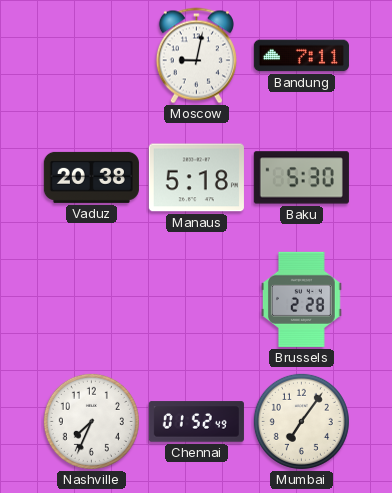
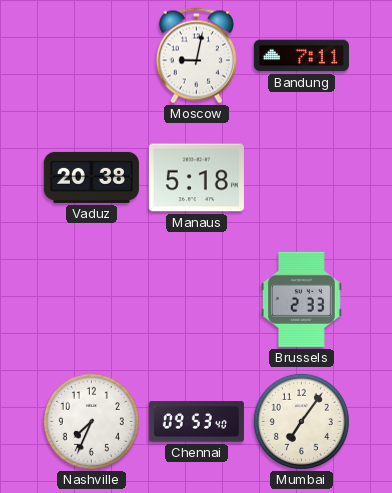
Baku: 5:30 -> none
Brussels: 2:28 -> 2:33
Chennai: 01:52 -> 09:53
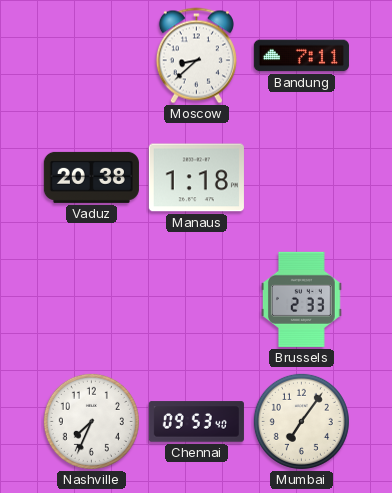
Moscow: 9:02 -> 8:38
Manaus: 5:18 -> 1:18
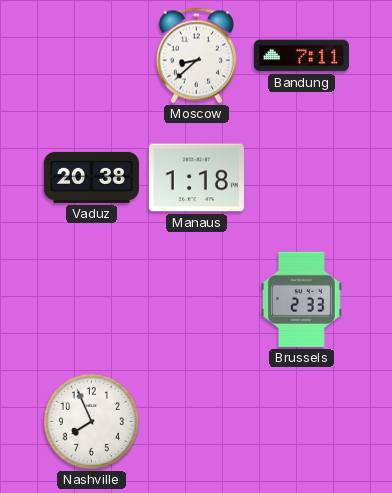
Nashville: 7:34 -> 7:56
Chennai: 09:53 -> none
Mumbai: 7:06 -> none
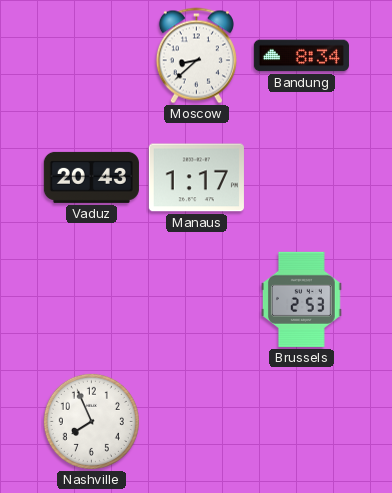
Bandung: 7:11 -> 8:34
Vaduz: 20:38 -> 20:43
Manaus: 1:18 -> 1:17
Brussels: 2:33 -> 2:53
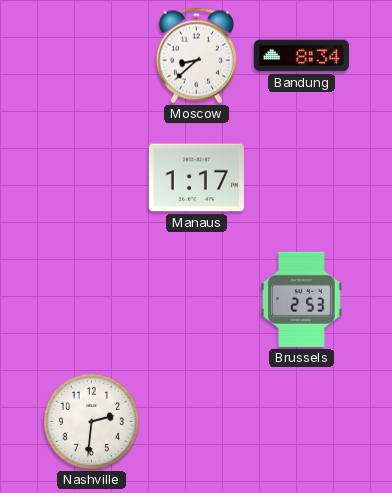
Vaduz: 20:43 -> none
Nashville: 7:56 -> 2:31
